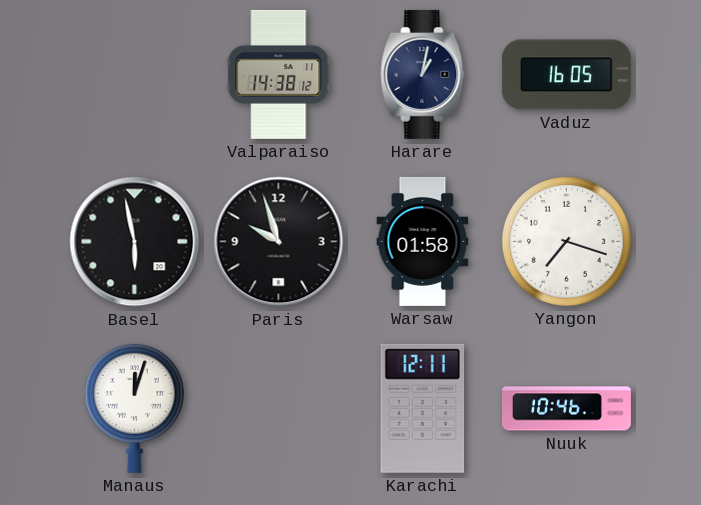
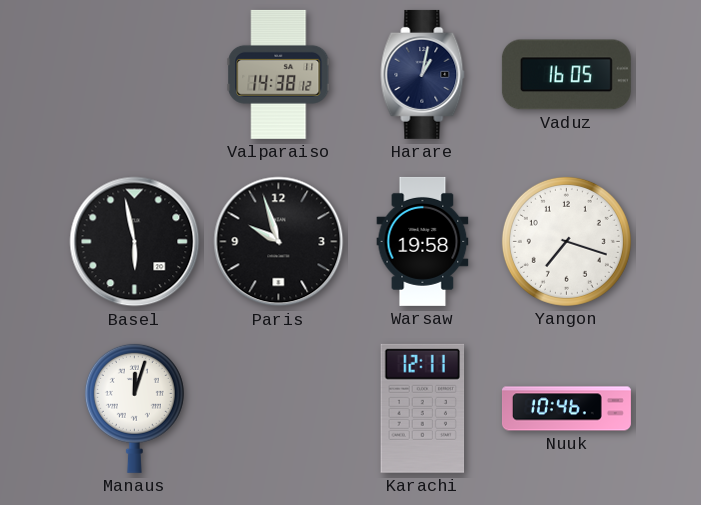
Warsaw: 01:58 -> 19:58
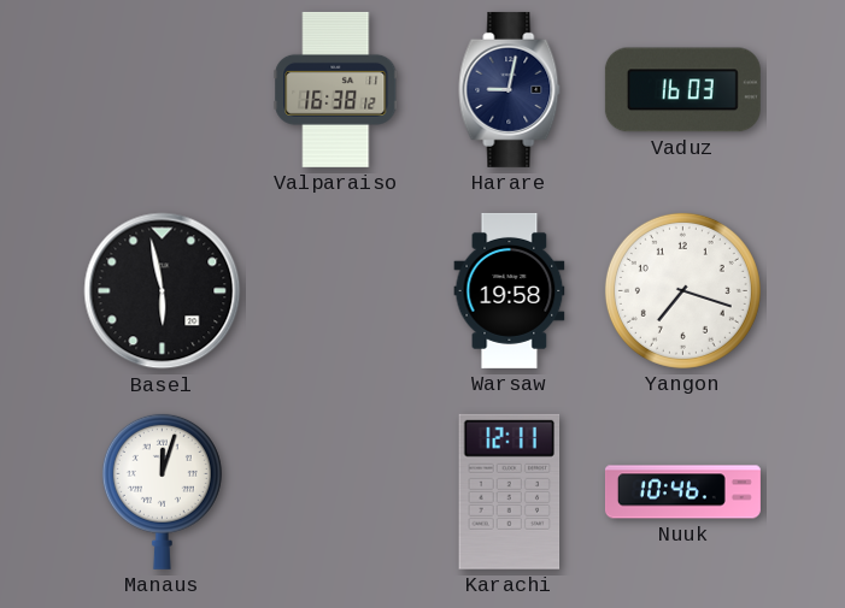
Valparaiso: 14:38 -> 16:38
Harare: 1:02 -> 9:02
Vaduz: 16:05 -> 16:03
Paris: 9:57 -> none
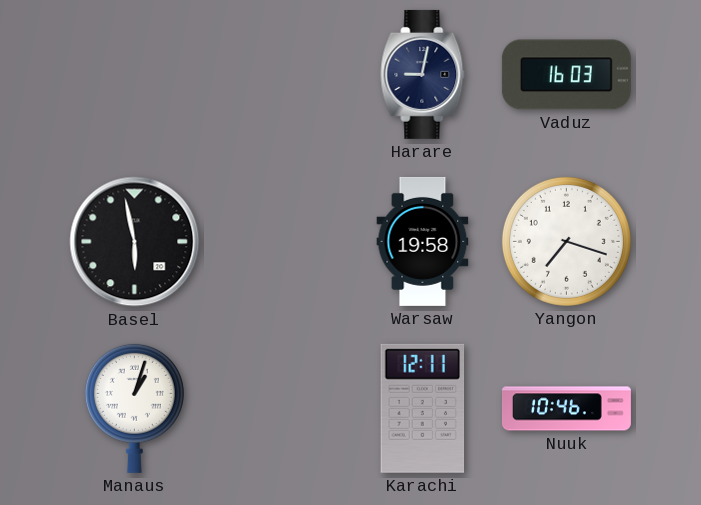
Valparaiso: 16:38 -> none
Manaus: 12:03 -> 1:03
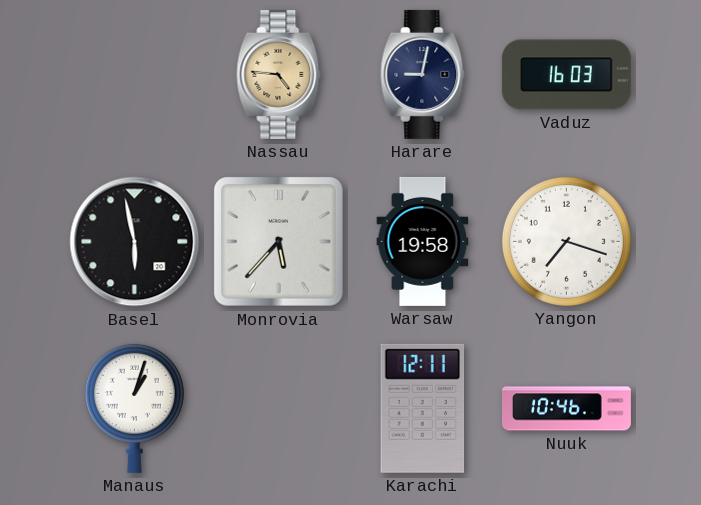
Nassau: none -> 4:46
Monrovia: none -> 5:37
